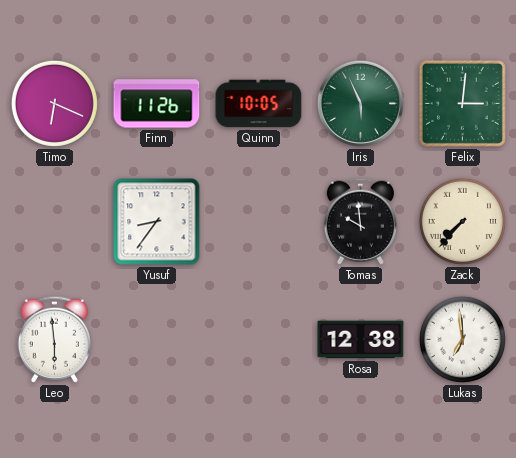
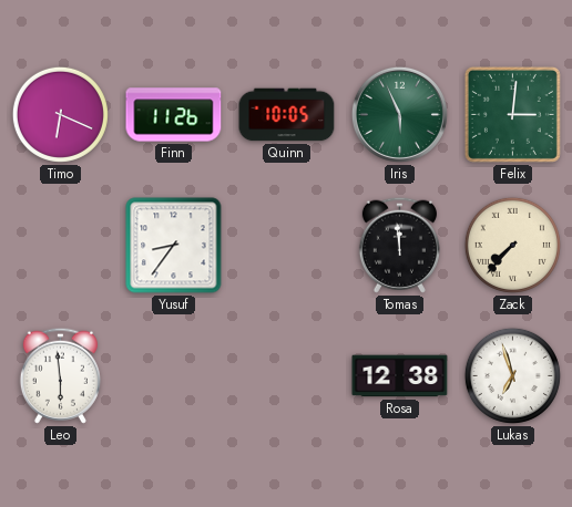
Tomas: 9:59 -> 11:59
Lukas: 6:59 -> 6:57
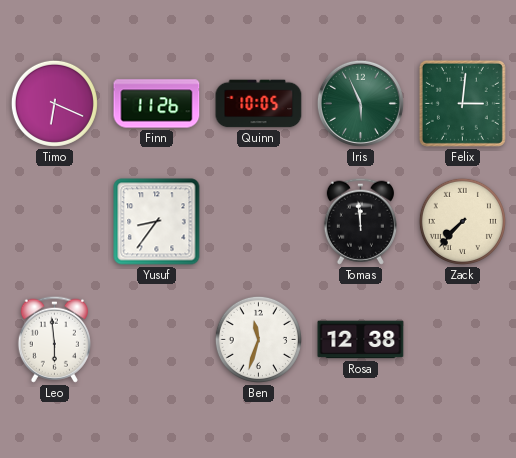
Ben: none -> 11:33
Lukas: 6:57 -> none
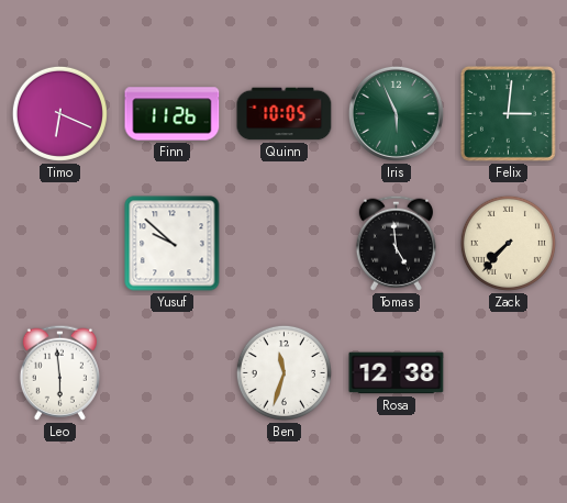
Yusuf: 8:36 -> 9:52
Tomas: 11:59 -> 4:59
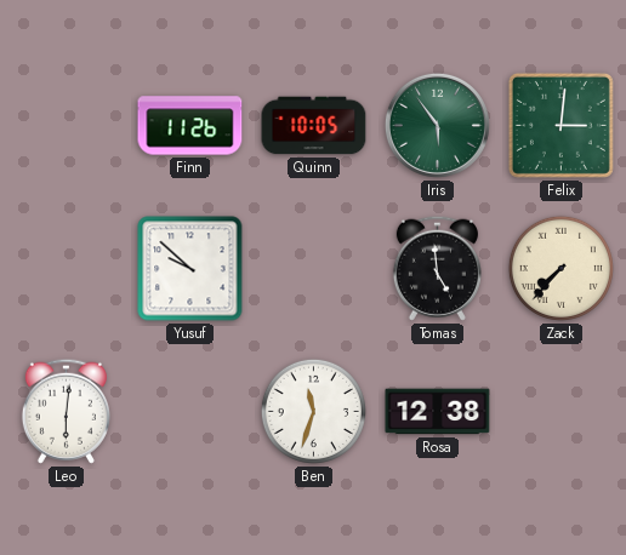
Timo: 6:19 -> none
Iris: 5:56 -> 5:54
Leo: 5:59 -> 6:01
